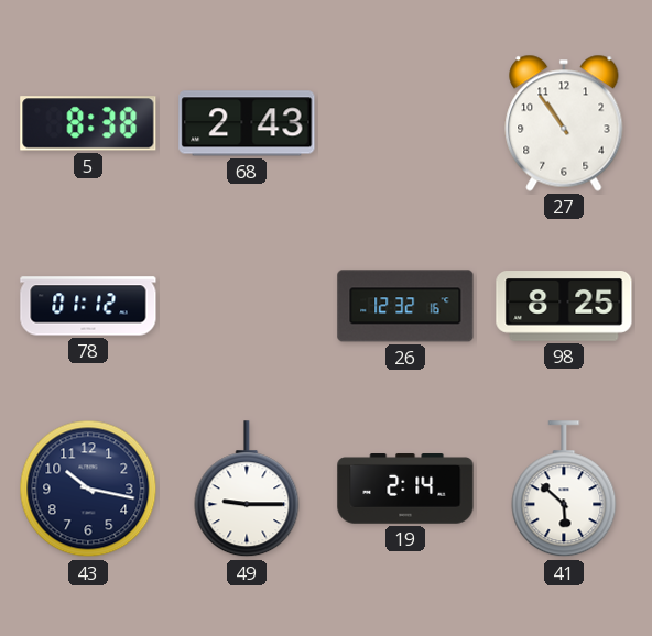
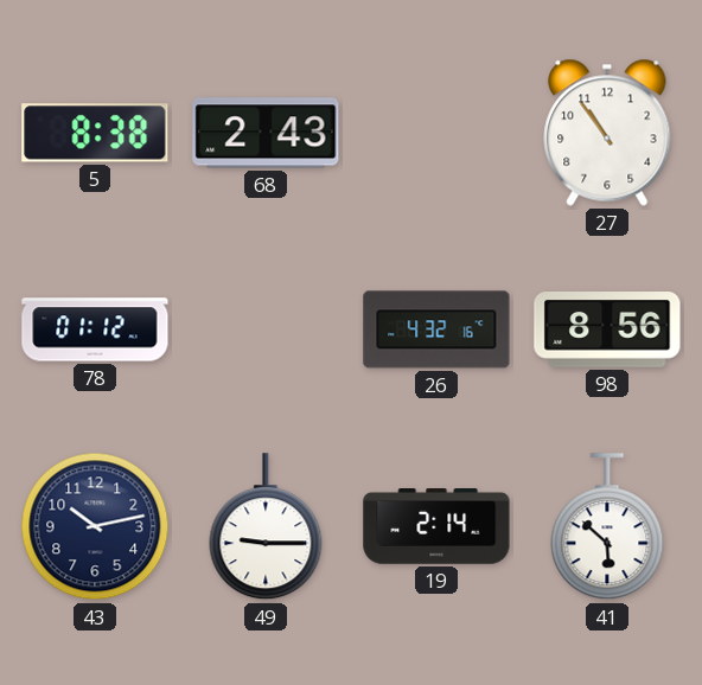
26: 12:32 -> 4:32
98: 8:25 -> 8:56
43: 10:17 -> 10:13
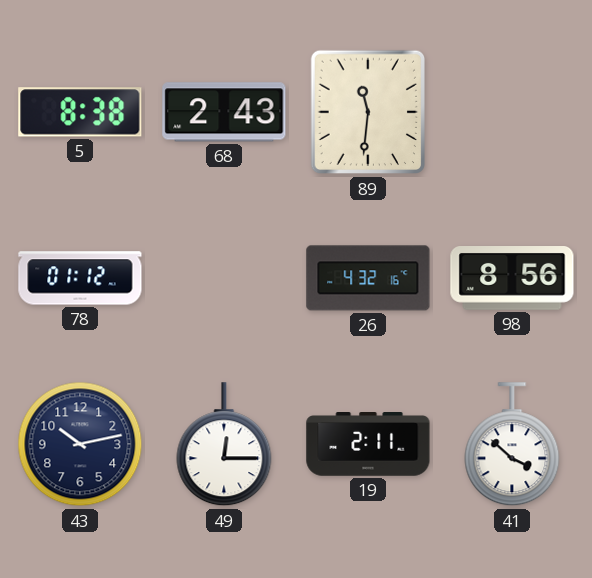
89: none -> 11:31
27: 10:54 -> none
49: 9:15 -> 12:15
19: 2:14 -> 2:11
41: 5:52 -> 3:52
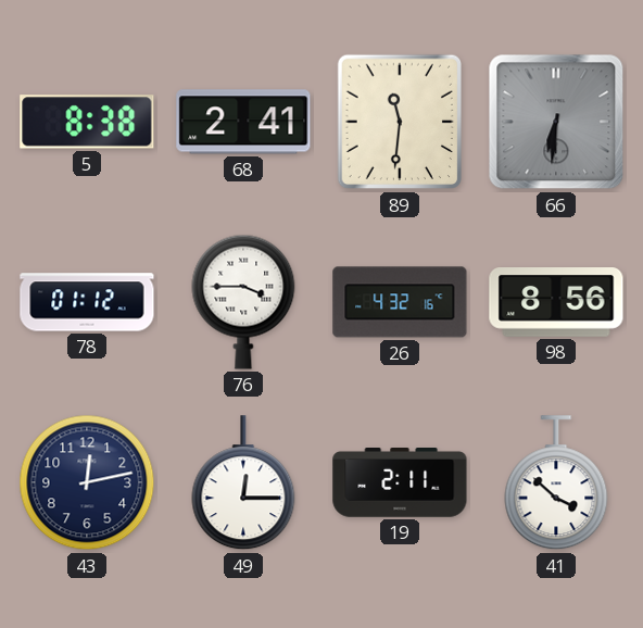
68: 2:43 -> 2:41
66: none -> 6:31
76: none -> 3:45
43: 10:13 -> 12:13
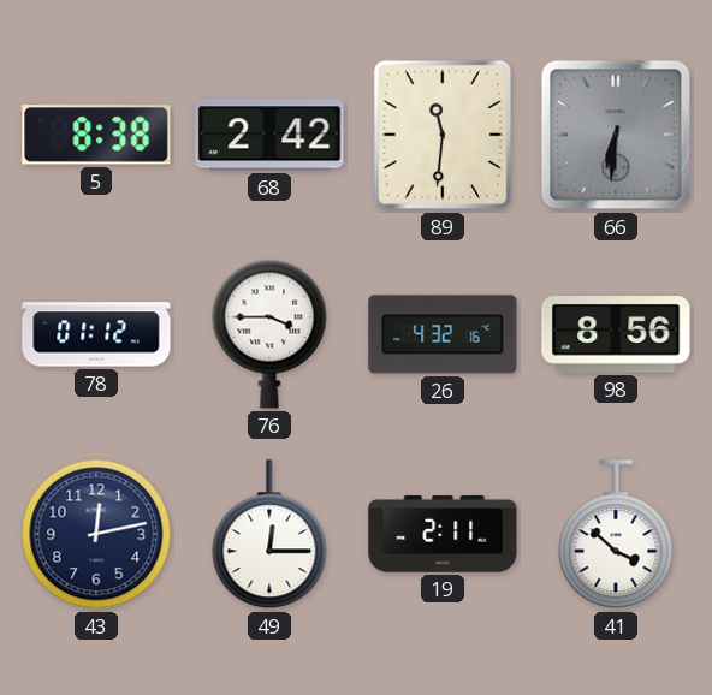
68: 2:41 -> 2:42
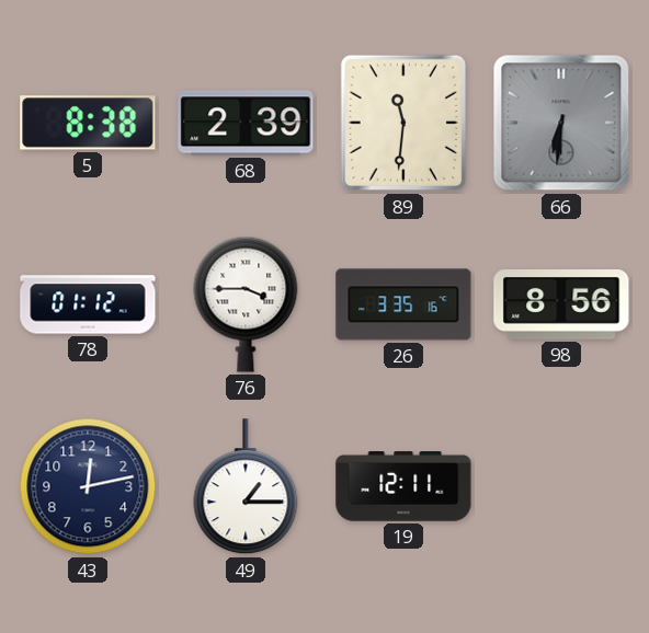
68: 2:42 -> 2:39
26: 4:32 -> 3:35
49: 12:15 -> 1:15
19: 2:11 -> 12:11
41: 3:52 -> none
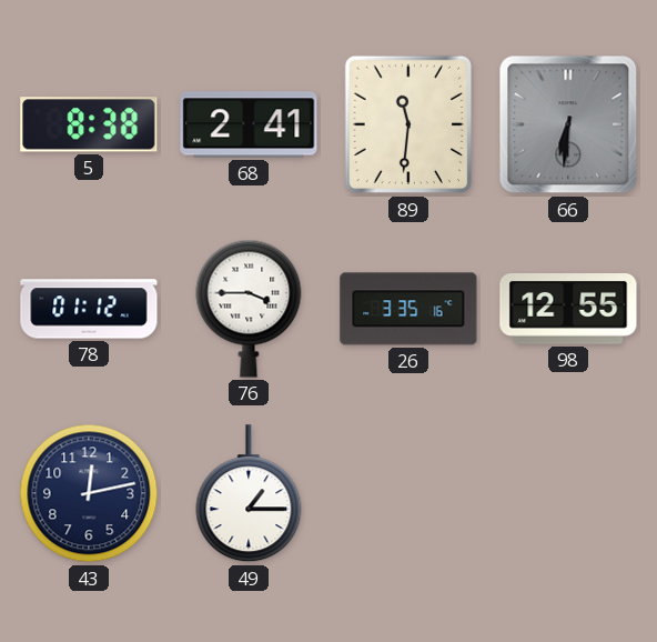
68: 2:39 -> 2:41
98: 8:56 -> 12:55
19: 12:11 -> none
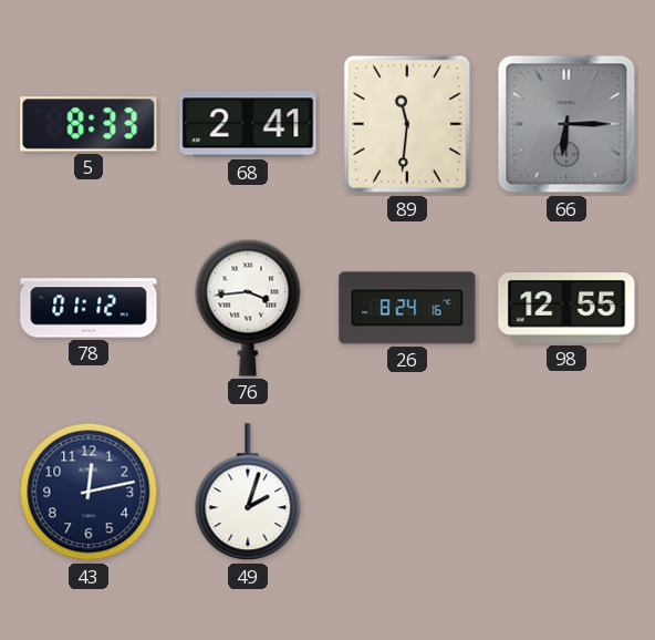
5: 8:38 -> 8:33
66: 6:31 -> 6:15
76: 3:45 -> 3:44
26: 3:35 -> 8:24
49: 1:15 -> 2:03
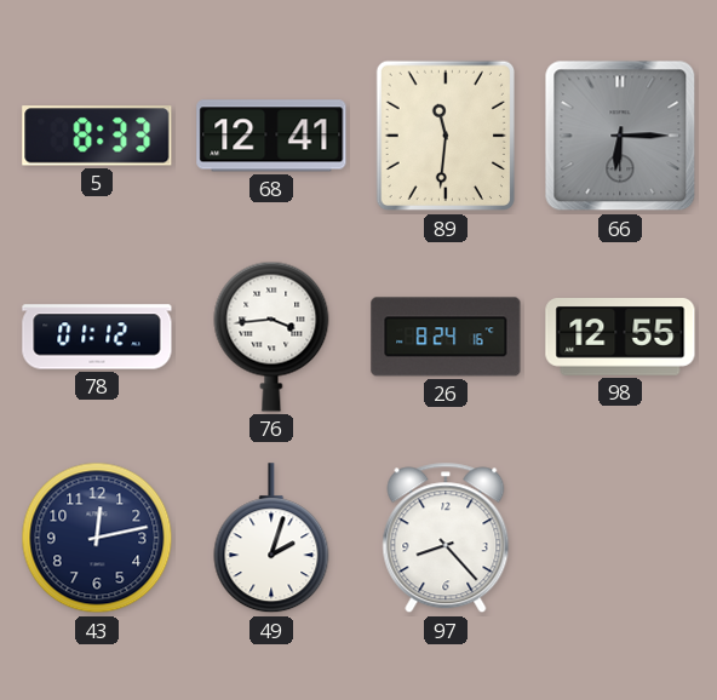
68: 2:41 -> 12:41
97: none -> 8:23
